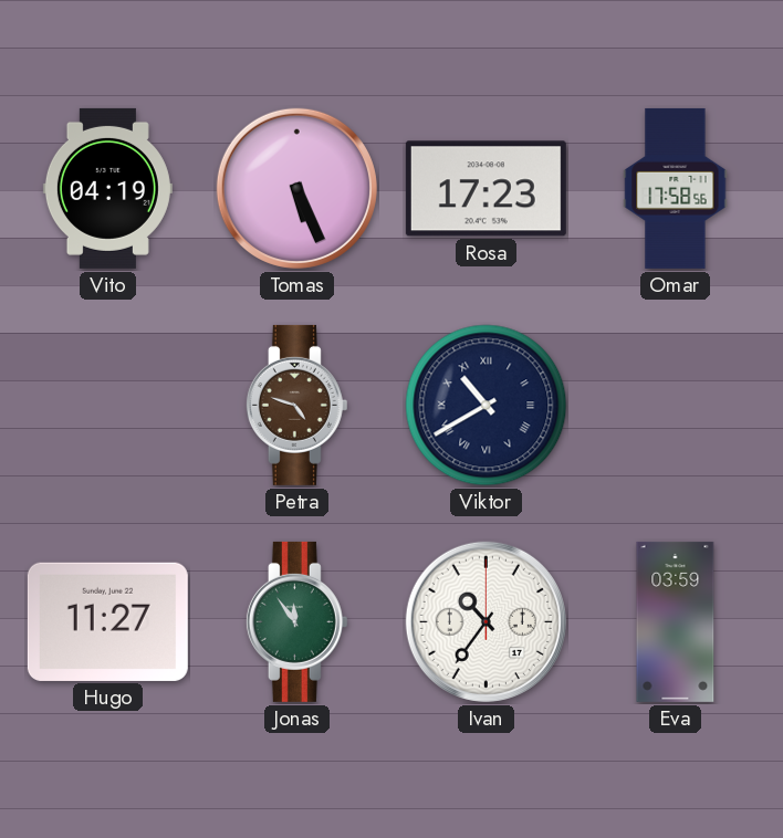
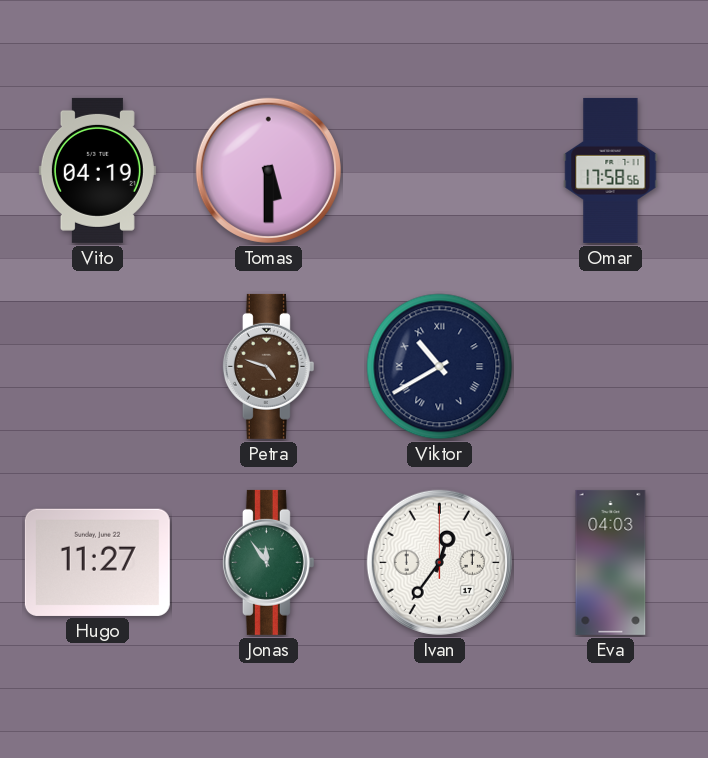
Tomas: 5:26 -> 5:30
Rosa: 17:23 -> none
Ivan: 10:36 -> 12:36
Eva: 03:59 -> 04:03
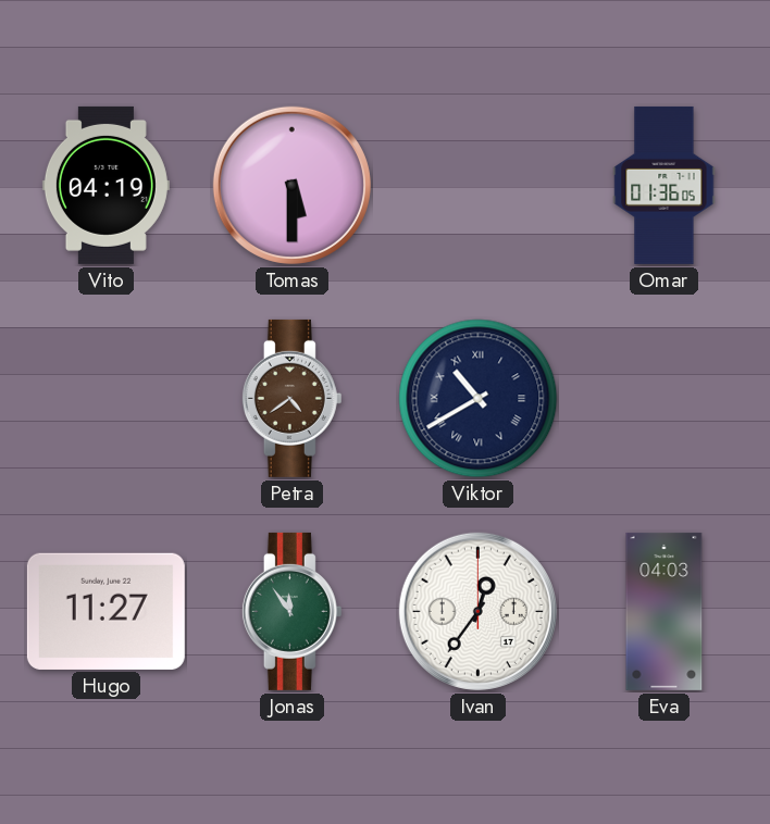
Omar: 17:58 -> 01:36
Petra: 4:48 -> 4:39
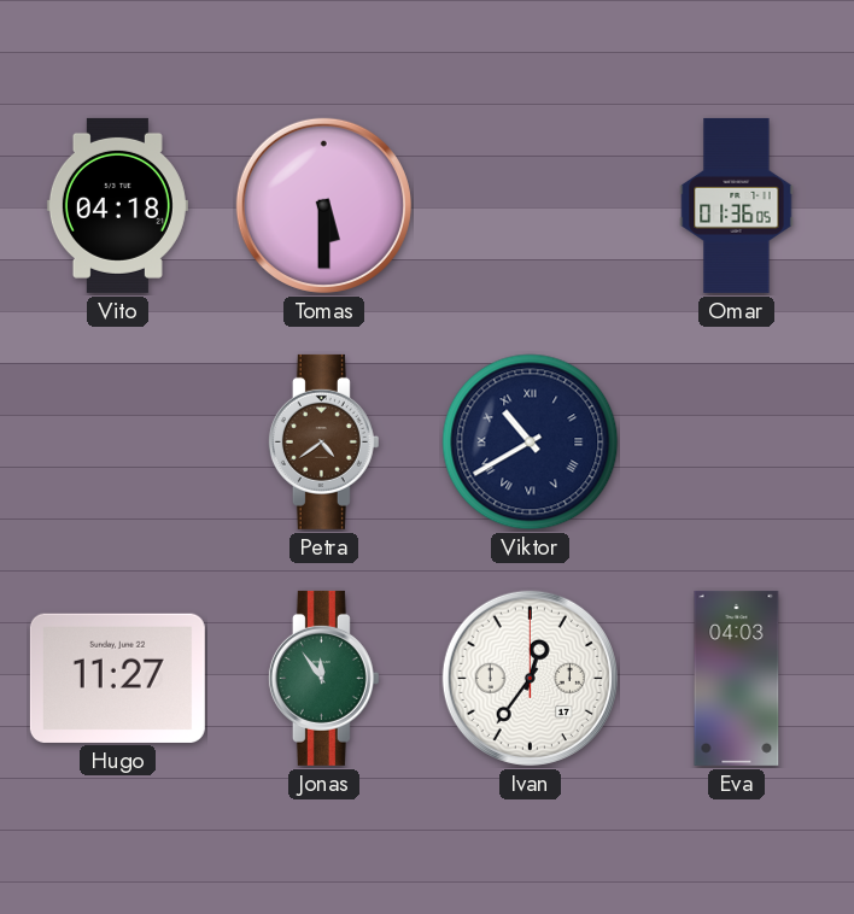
Vito: 04:19 -> 04:18
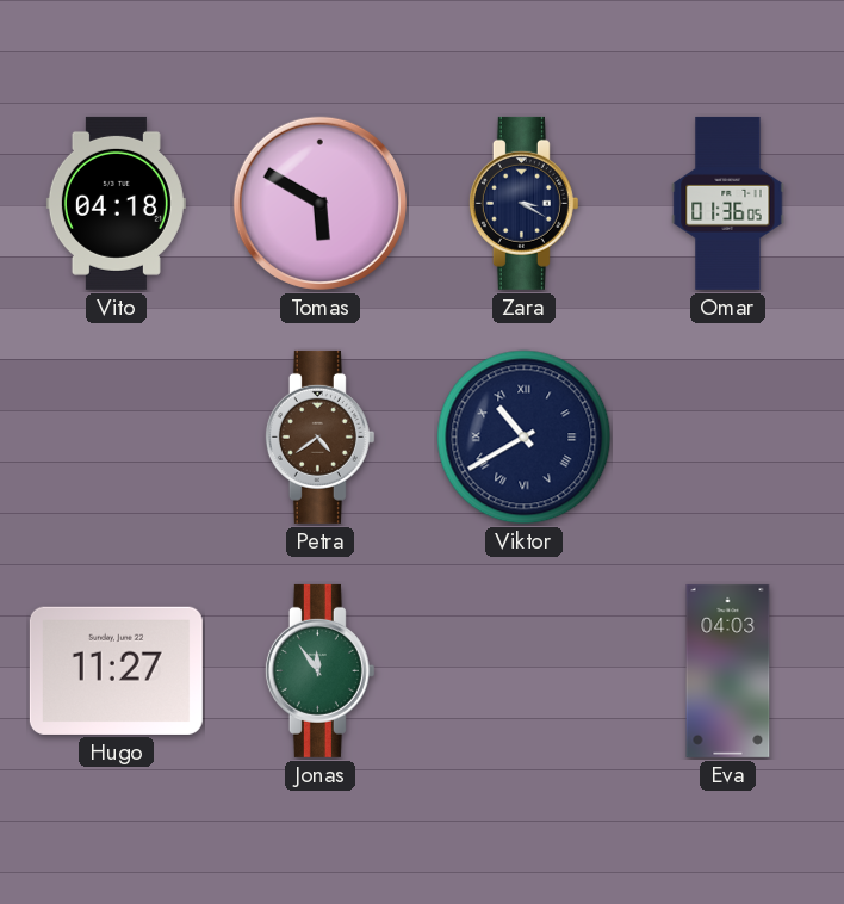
Tomas: 5:30 -> 5:50
Zara: none -> 3:20
Ivan: 12:36 -> none
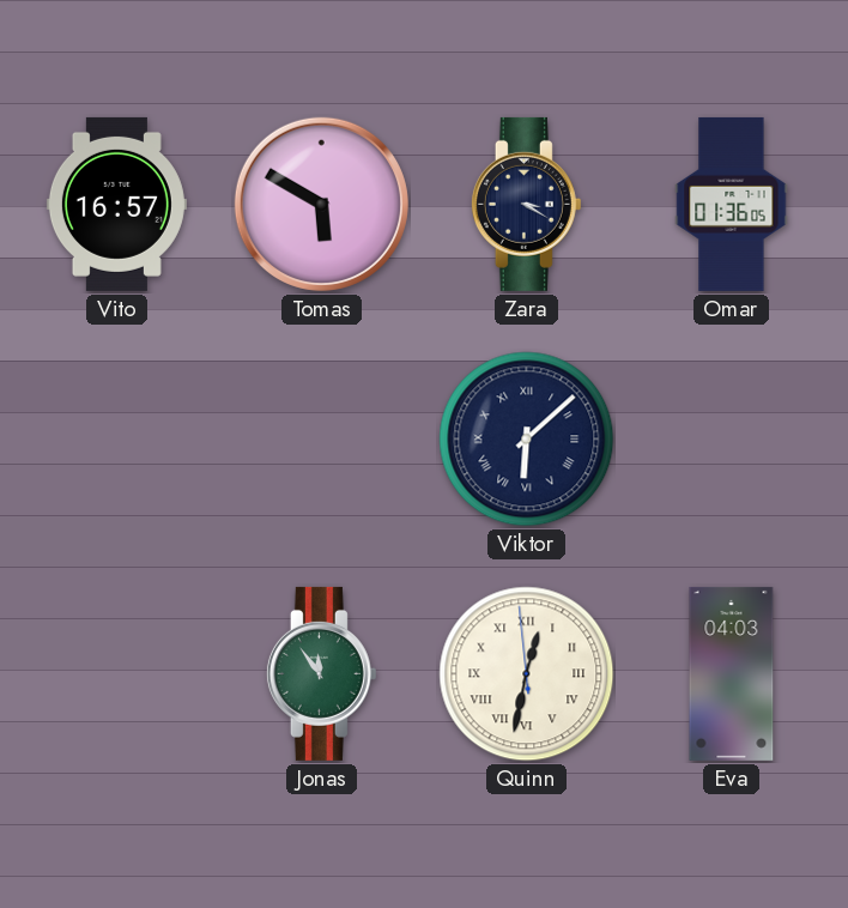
Vito: 04:18 -> 16:57
Petra: 4:39 -> none
Viktor: 10:40 -> 6:08
Hugo: 11:27 -> none
Quinn: none -> 12:31
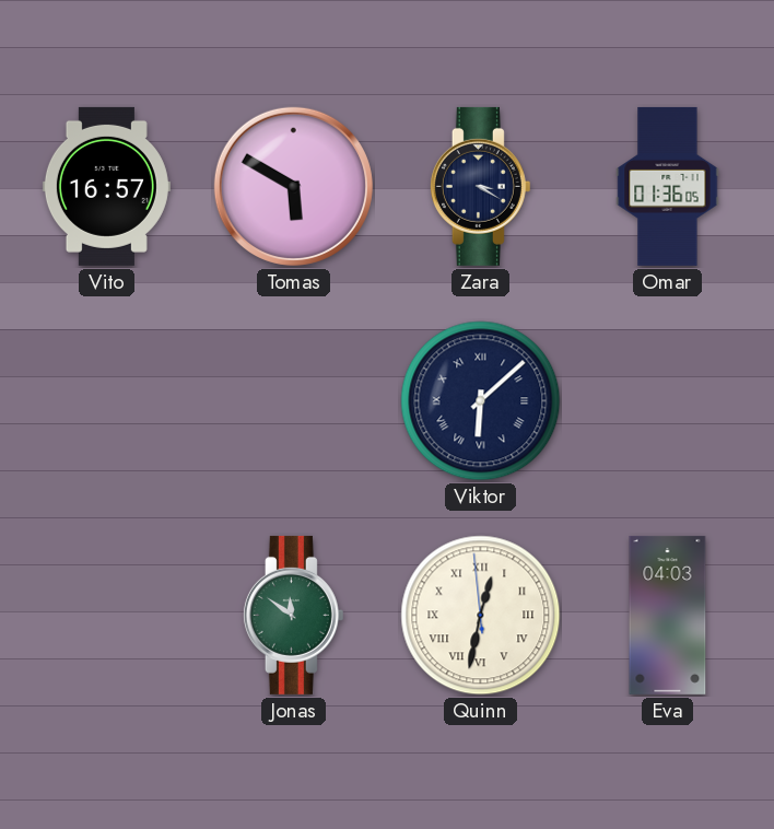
Jonas: 11:54 -> 11:51
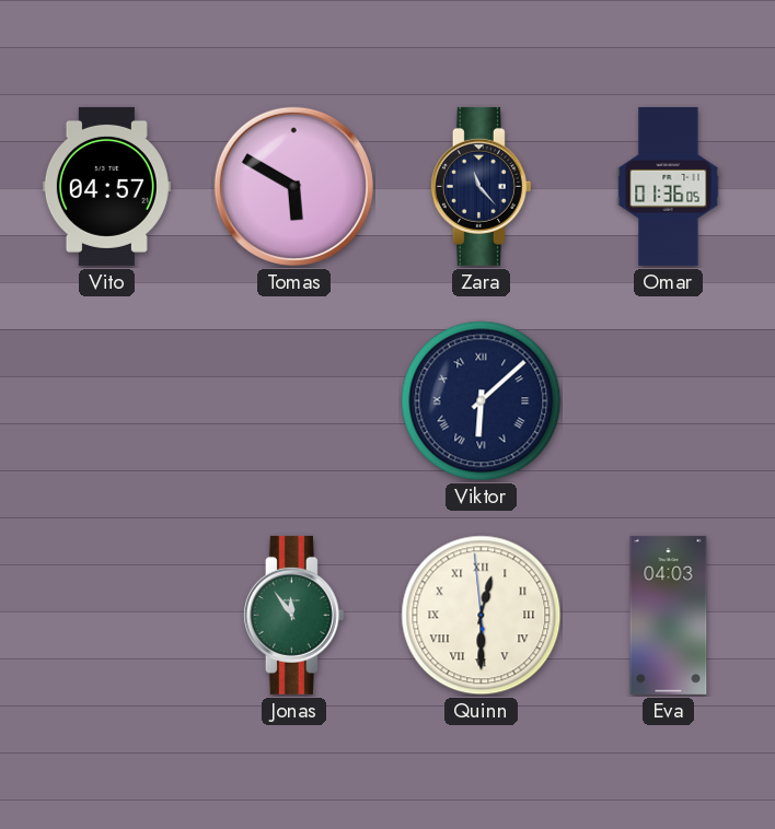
Vito: 16:57 -> 04:57
Zara: 3:20 -> 11:23
Jonas: 11:51 -> 11:54
Quinn: 12:31 -> 12:29
